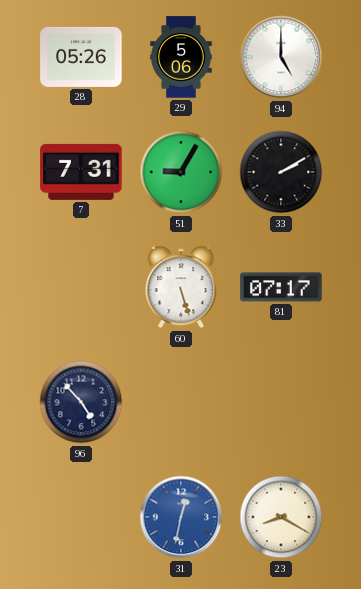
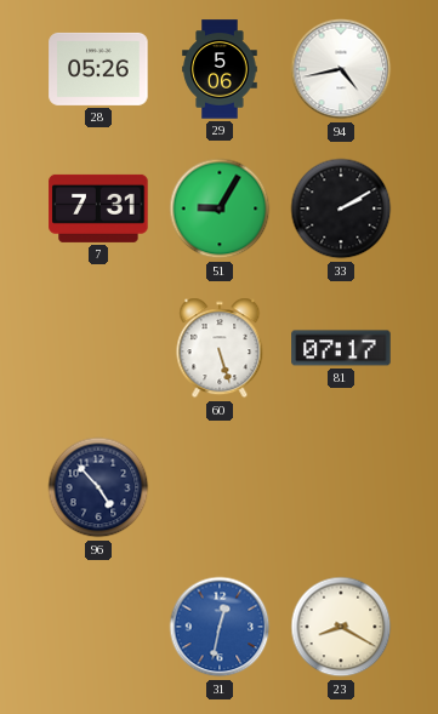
94: 5:00 -> 4:43
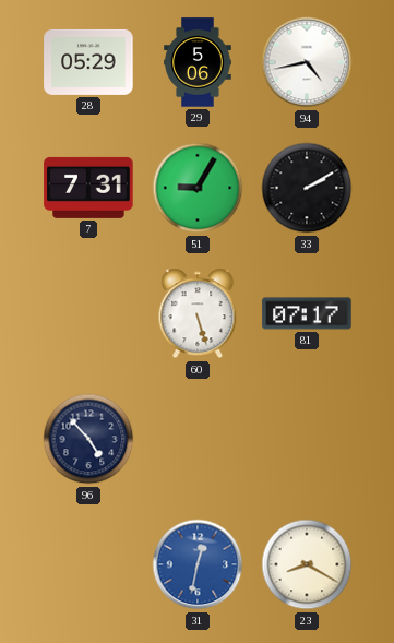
28: 05:26 -> 05:29
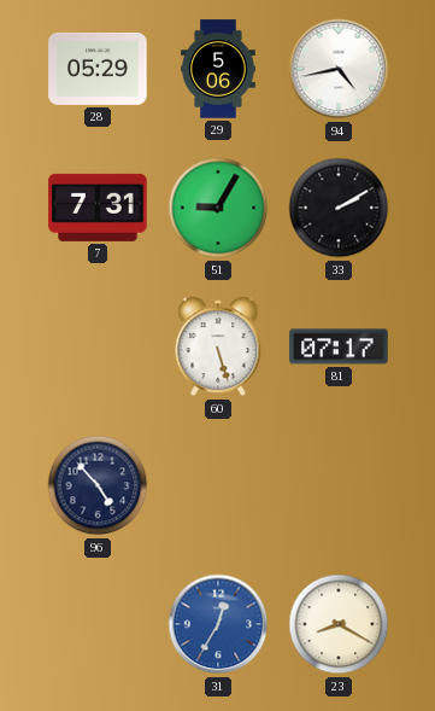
31: 12:32 -> 12:35
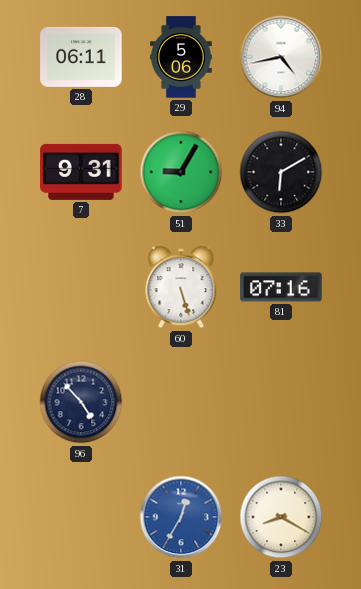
28: 05:29 -> 06:11
7: 7:31 -> 9:31
33: 2:10 -> 6:10
81: 07:17 -> 07:16
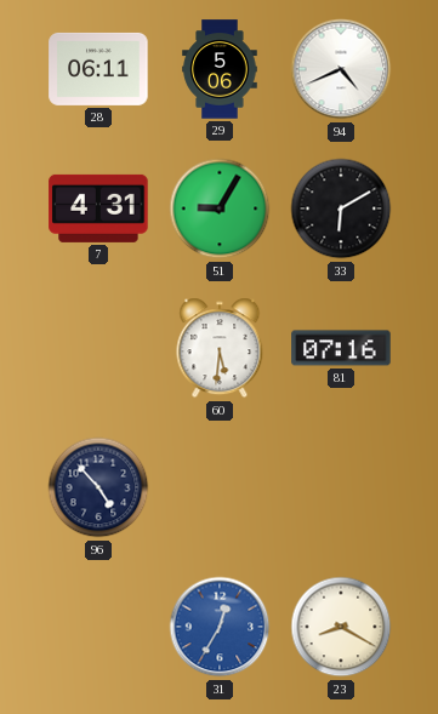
94: 4:43 -> 4:41
7: 9:31 -> 4:31
60: 5:27 -> 5:31
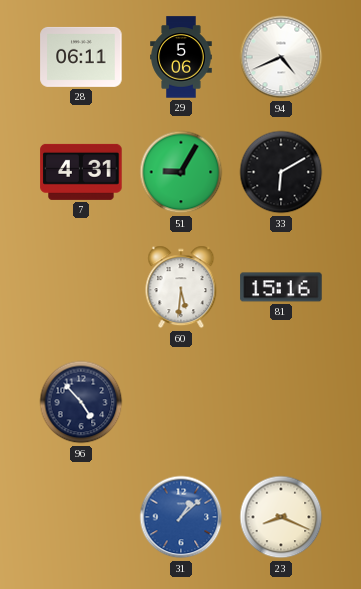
81: 07:16 -> 15:16
31: 12:35 -> 1:08
23: 8:20 -> 8:19
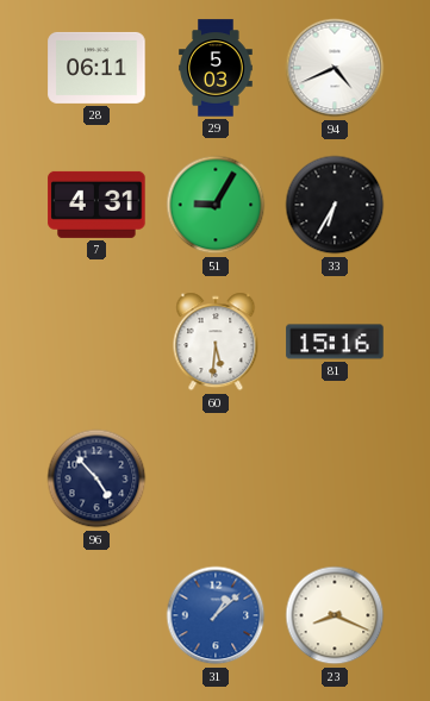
29: 5:06 -> 5:03
33: 6:10 -> 6:35
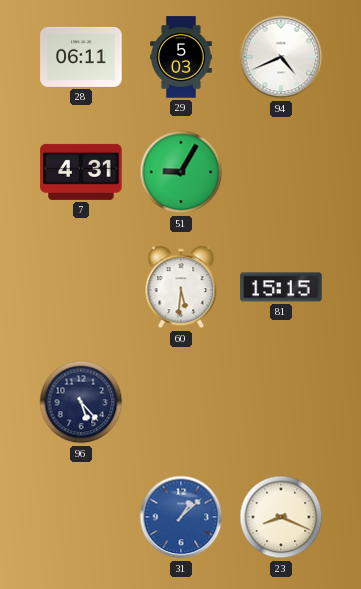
33: 6:35 -> none
81: 15:16 -> 15:15
96: 4:53 -> 5:23
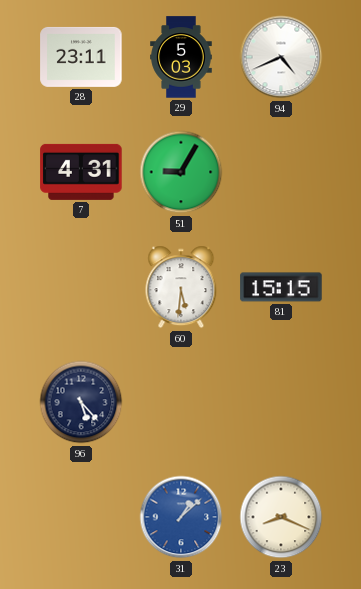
28: 06:11 -> 23:11
